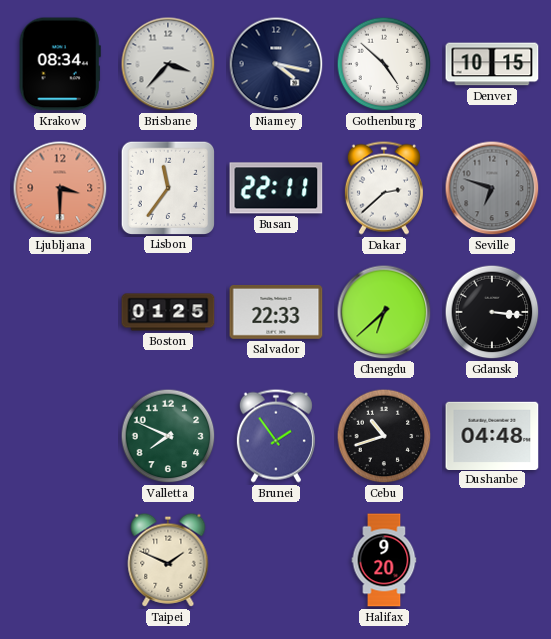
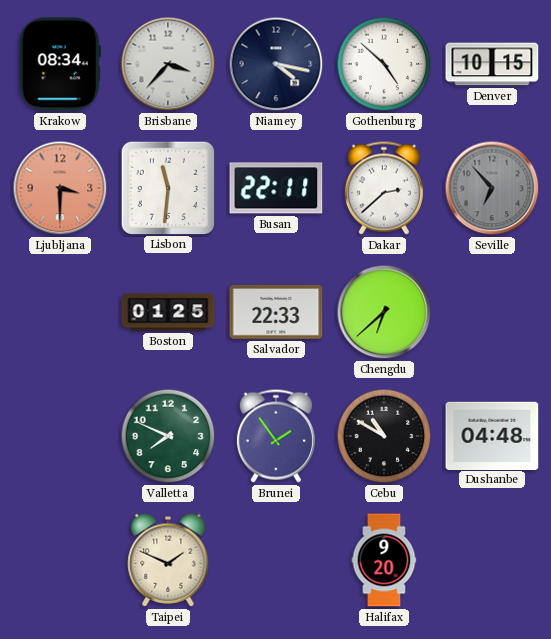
Lisbon: 11:36 -> 11:31
Seville: 6:48 -> 6:53
Gdansk: 3:16 -> none
Cebu: 10:42 -> 10:50
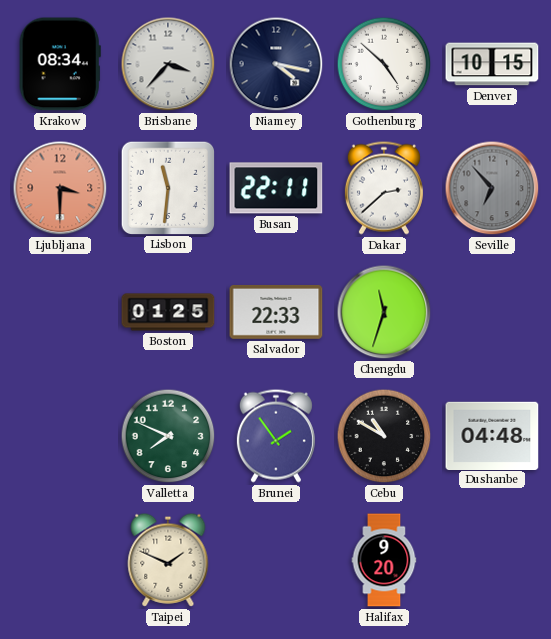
Chengdu: 6:38 -> 11:33
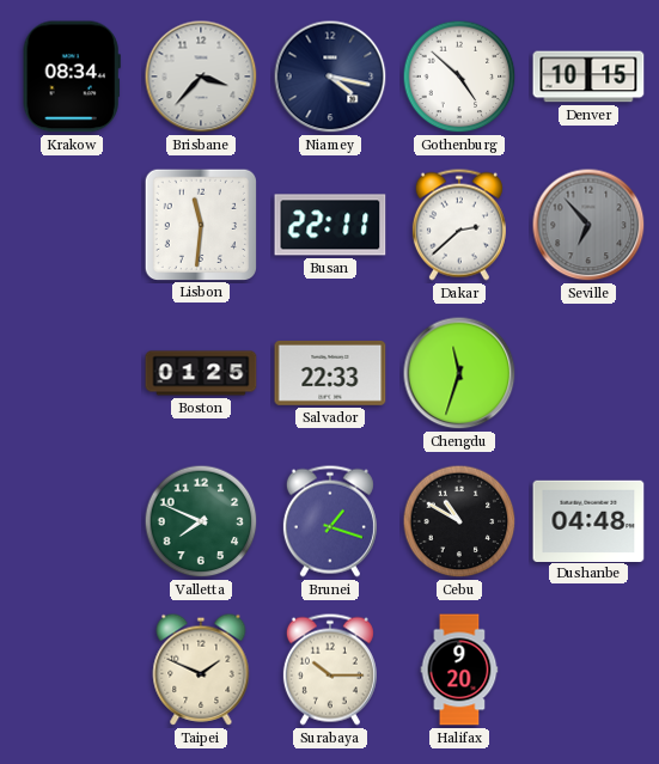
Ljubljana: 3:30 -> none
Brunei: 1:54 -> 1:18
Surabaya: none -> 10:15
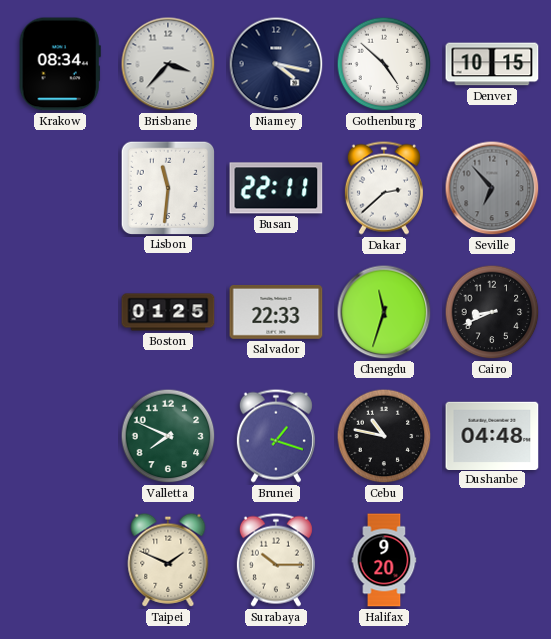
Cairo: none -> 8:41
Cebu: 10:50 -> 10:47
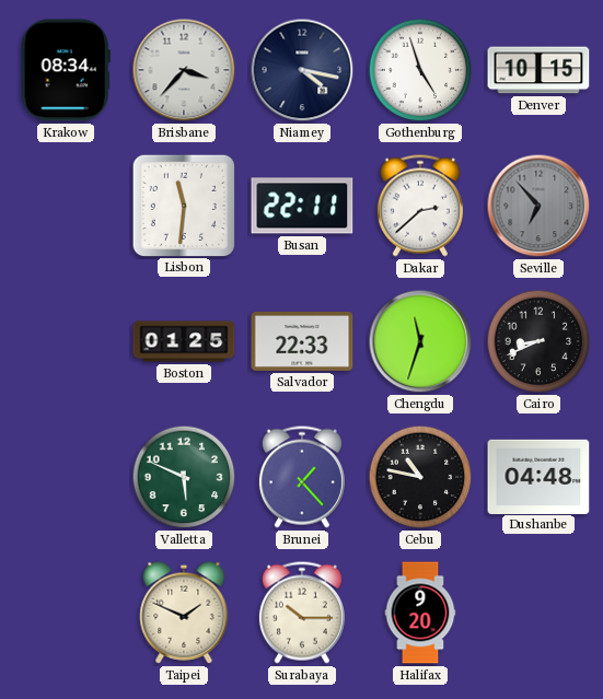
Gothenburg: 4:52 -> 4:57
Valletta: 7:49 -> 5:49
Brunei: 1:18 -> 1:23
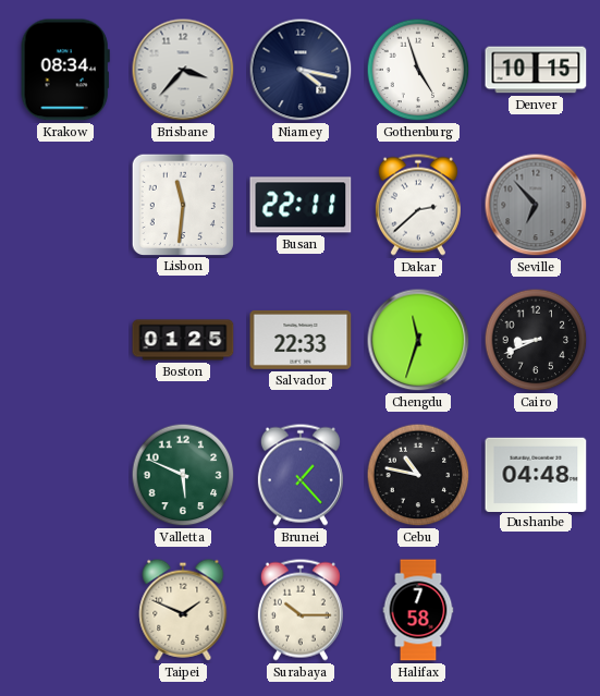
Halifax: 9:20 -> 7:58
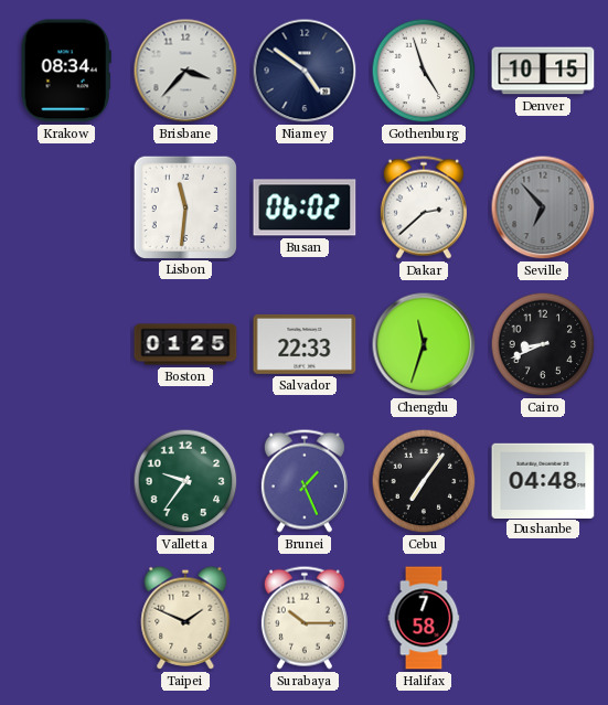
Niamey: 4:17 -> 4:51
Busan: 22:11 -> 06:02
Valletta: 5:49 -> 9:36
Brunei: 1:23 -> 1:26
Cebu: 10:47 -> 7:06
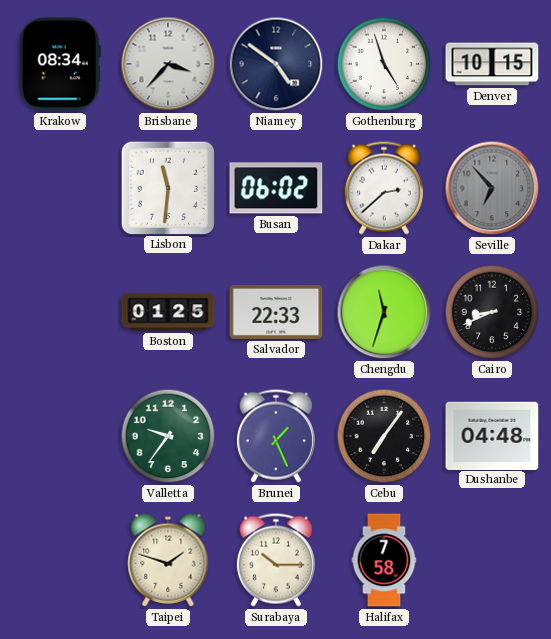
Taipei: 1:49 -> 1:48
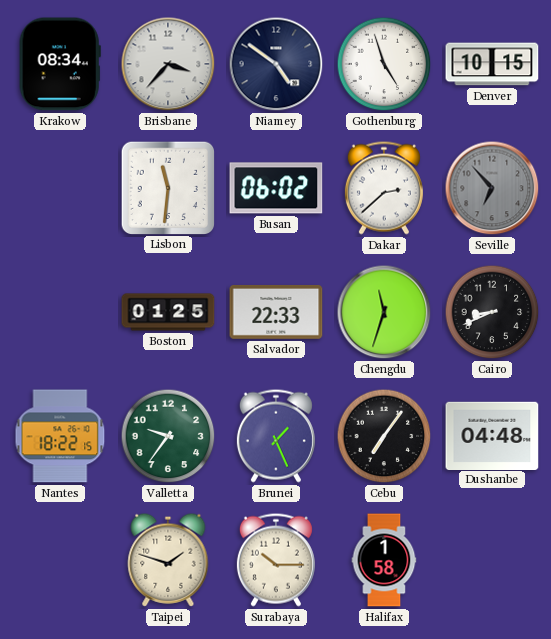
Nantes: none -> 18:22
Halifax: 7:58 -> 1:58
